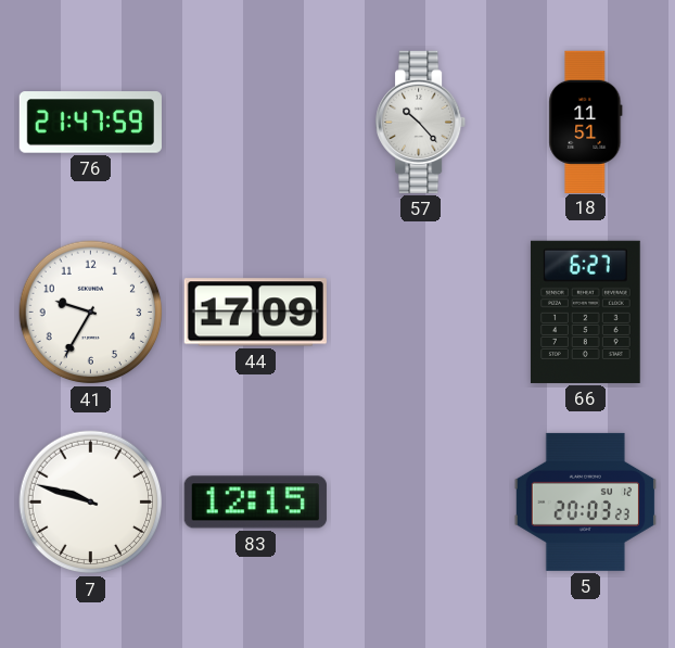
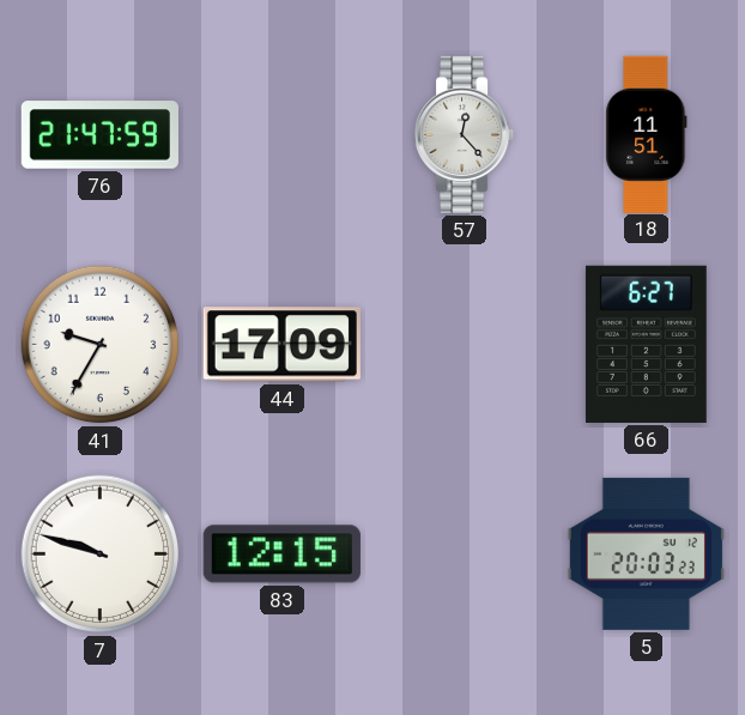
57: 10:23 -> 12:23
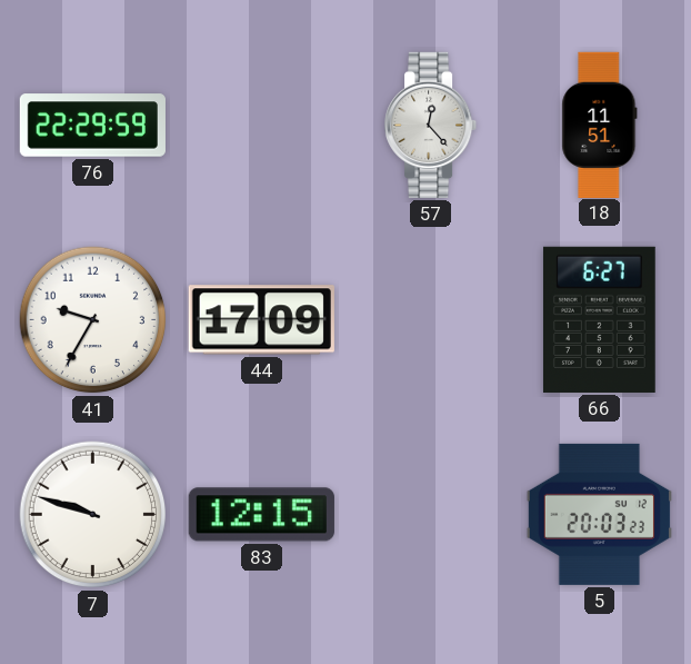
76: 21:47 -> 22:29
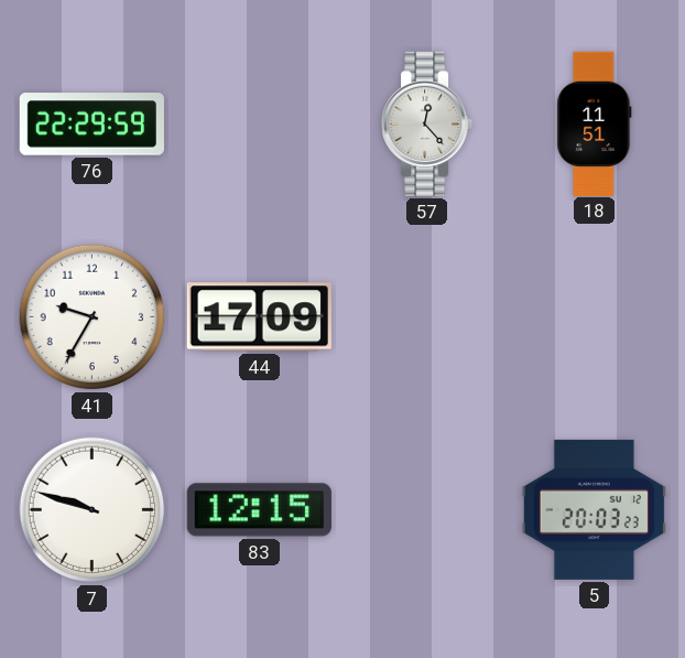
66: 6:27 -> none
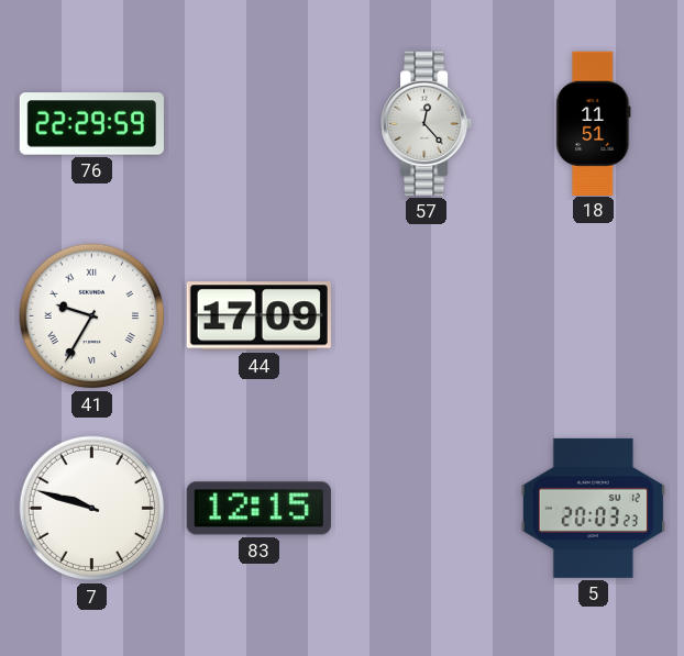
41 numerals: Arabic -> Roman
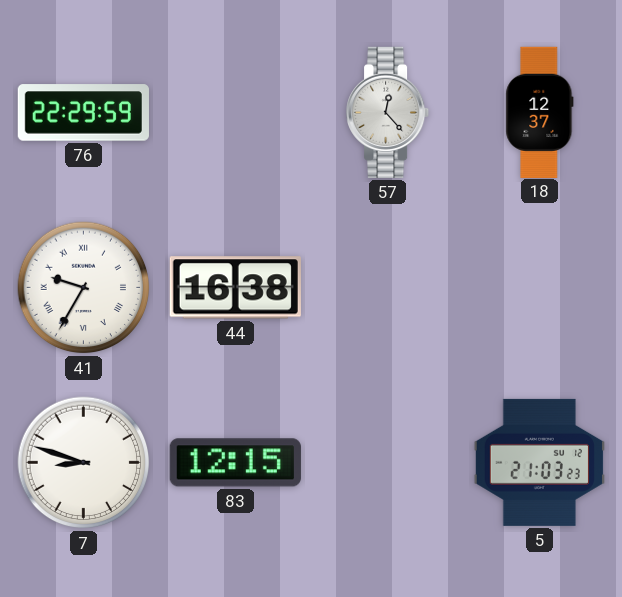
18: 11:51 -> 12:37
44: 17:09 -> 16:38
7: 9:48 -> 8:48
5: 20:03 -> 21:03
